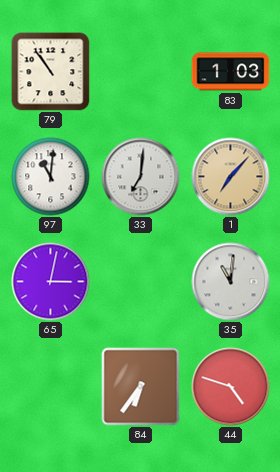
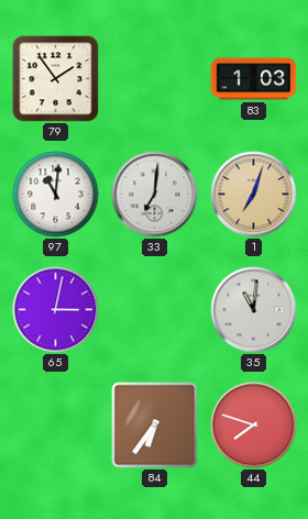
79: 10:54 -> 1:54
1: 7:07 -> 7:03
44: 4:48 -> 7:48
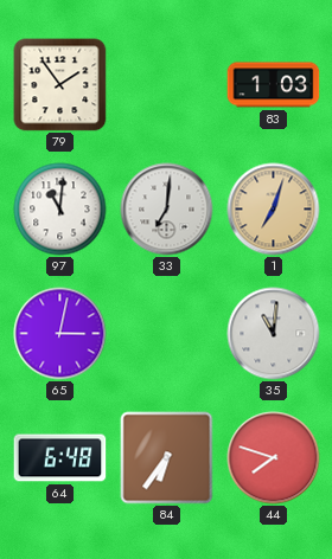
64: none -> 6:48
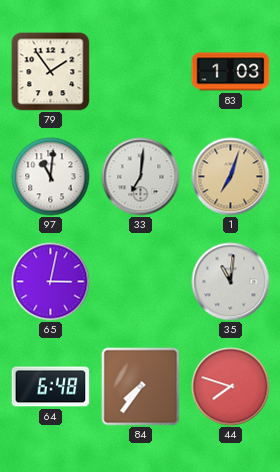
84: 6:36 -> 7:36
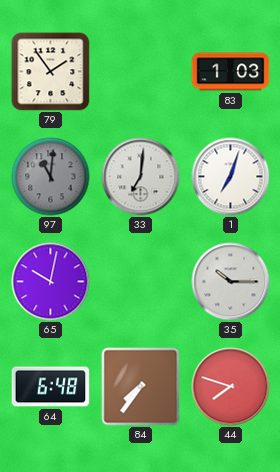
97 dial: white -> grey
1 dial: champagne -> white
65: 3:02 -> 10:02
35: 11:01 -> 10:15
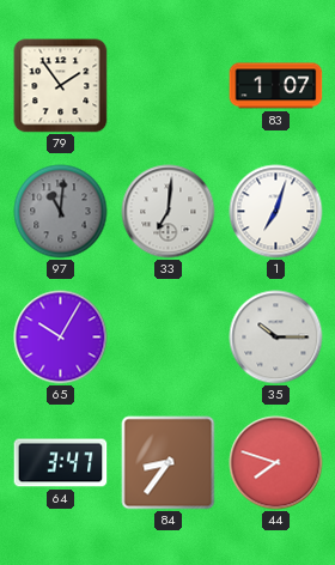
83: 1:03 -> 1:07
65: 10:02 -> 10:05
64: 6:48 -> 3:47
84: 7:36 -> 8:36
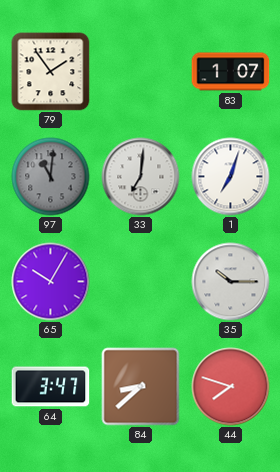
84: 8:36 -> 8:38
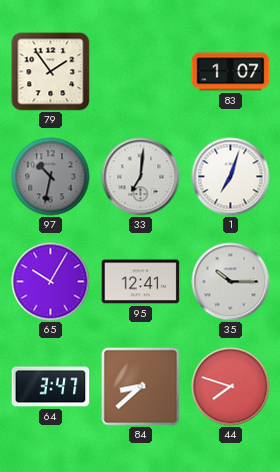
97: 11:01 -> 10:32
95: none -> 12:41
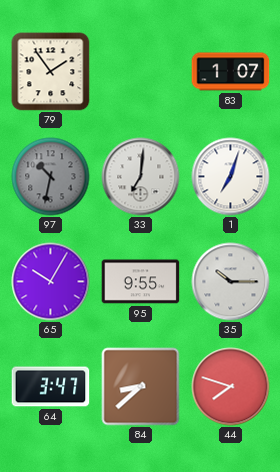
95: 12:41 -> 9:55
